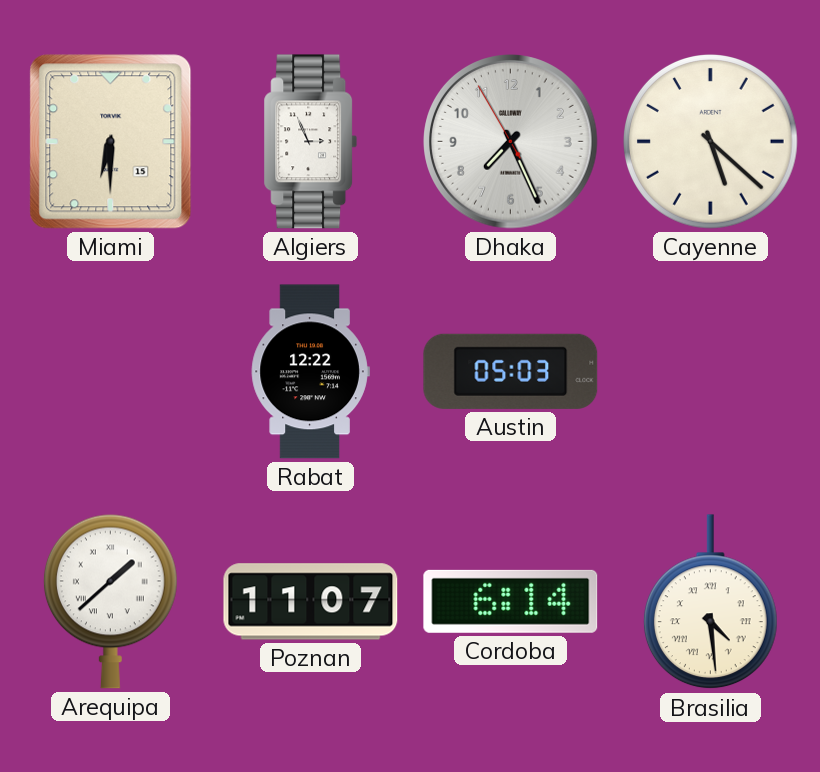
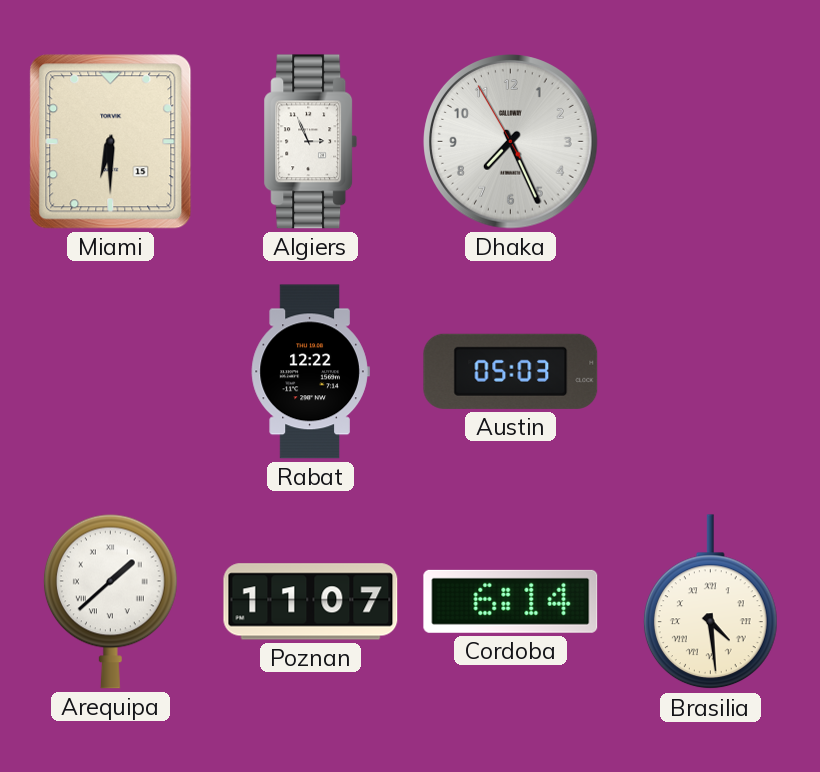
Cayenne: 5:22 -> none
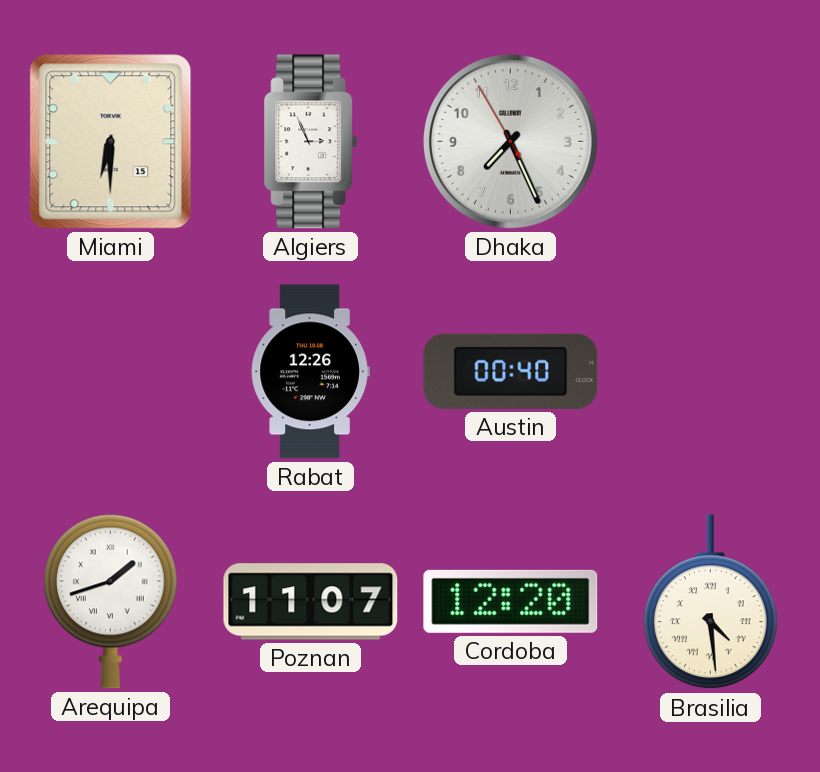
Rabat: 12:22 -> 12:26
Austin: 05:03 -> 00:40
Arequipa: 1:38 -> 1:42
Cordoba: 6:14 -> 12:20
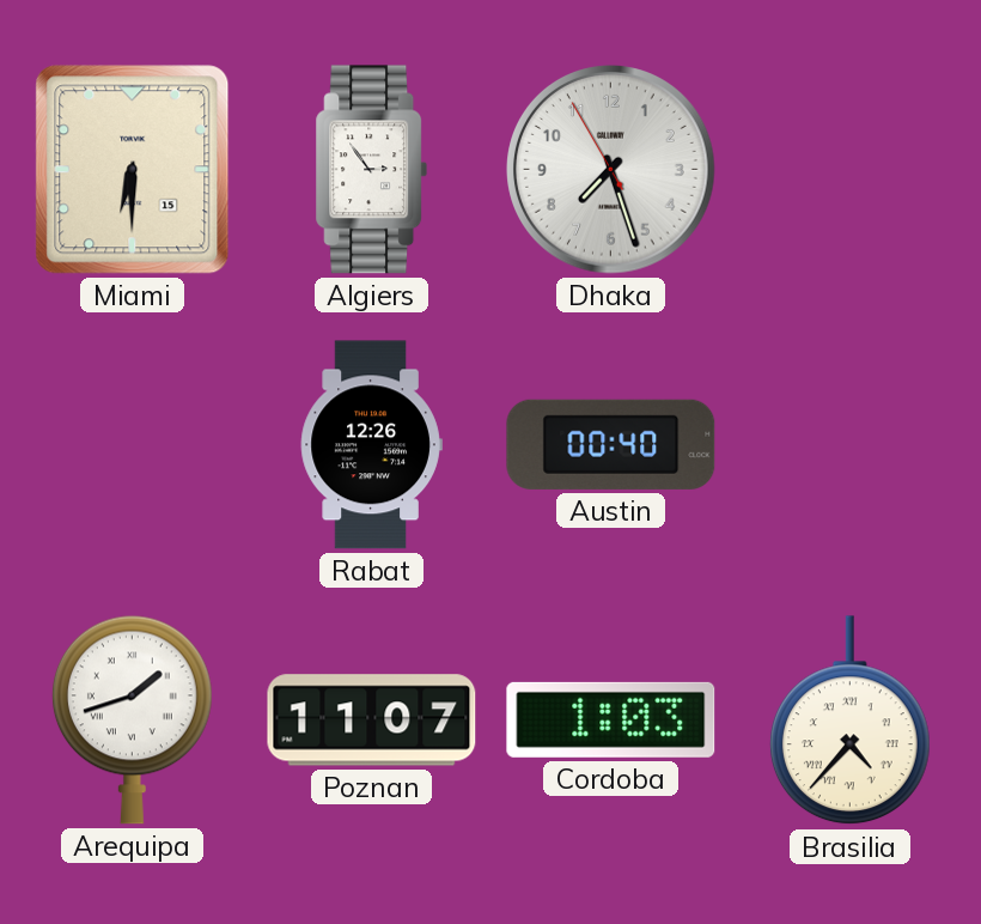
Algiers: 2:56 -> 2:54
Dhaka: 7:25 -> 7:26
Cordoba: 12:20 -> 1:03
Brasilia: 4:29 -> 4:37
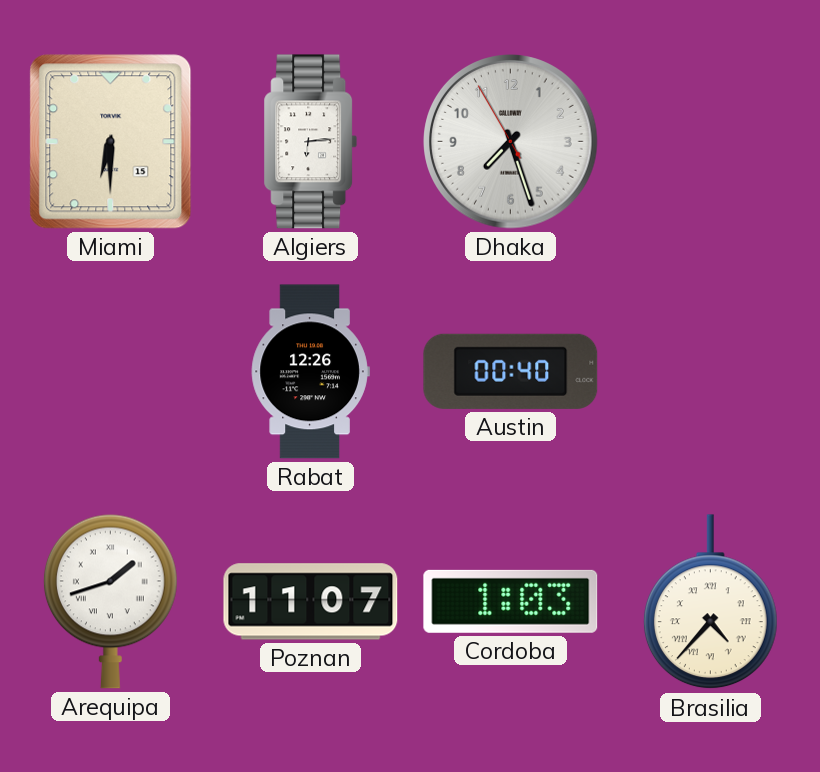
Algiers: 2:54 -> 6:14
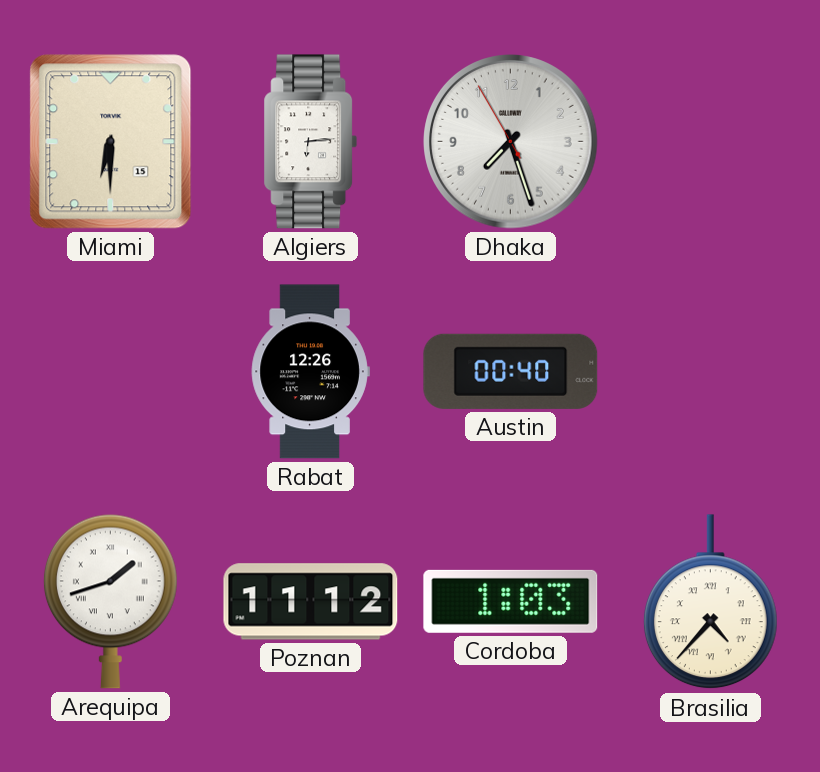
Poznan: 11:07 -> 11:12
